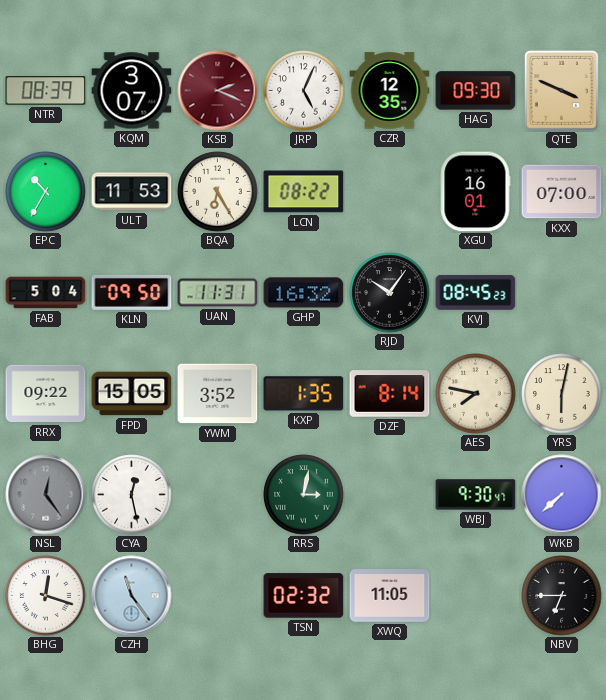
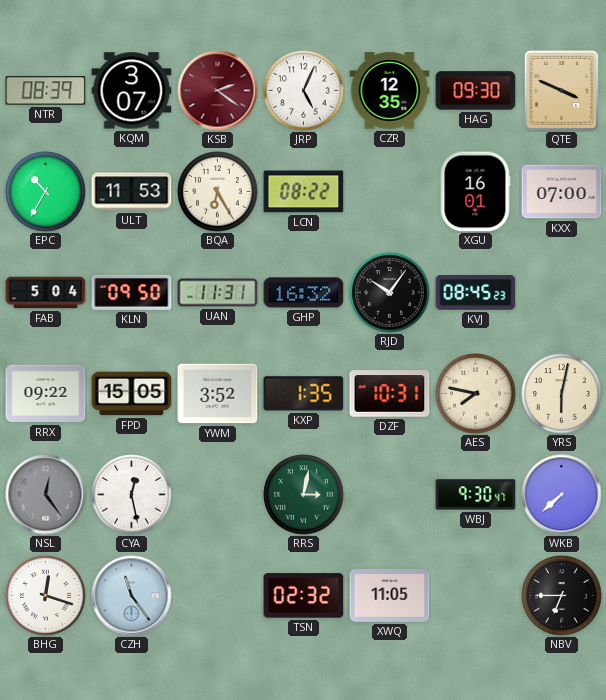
KSB: 2:19 -> 2:21
DZF: 8:14 -> 10:31
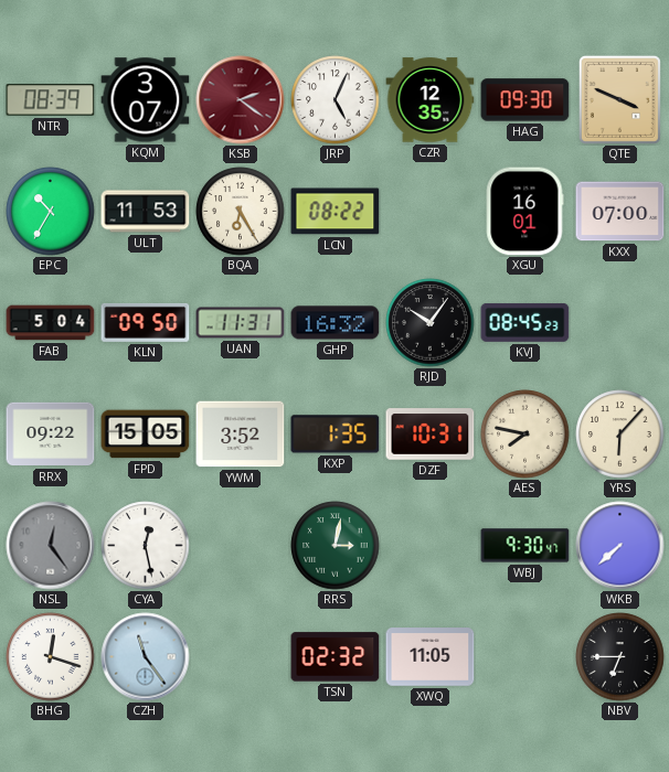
YRS: 6:02 -> 6:07
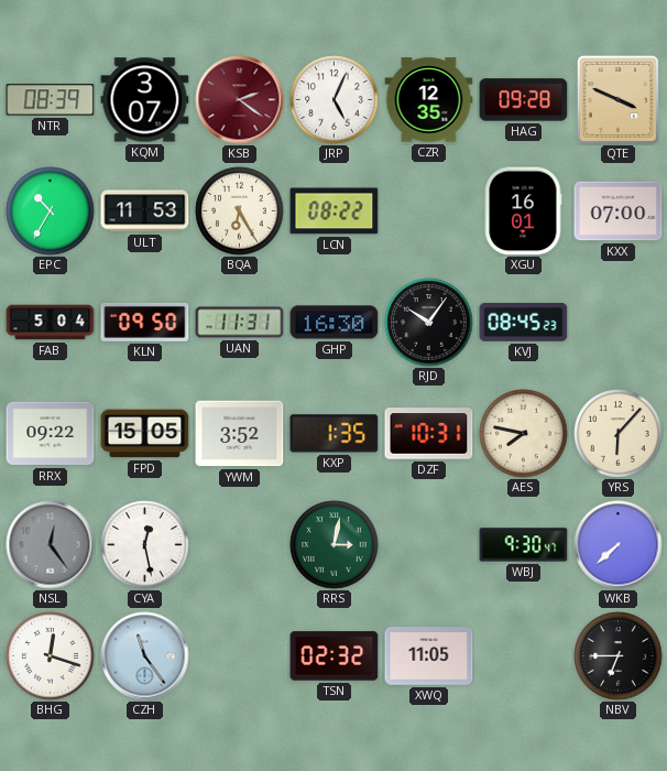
HAG: 09:30 -> 09:28
GHP: 16:32 -> 16:30
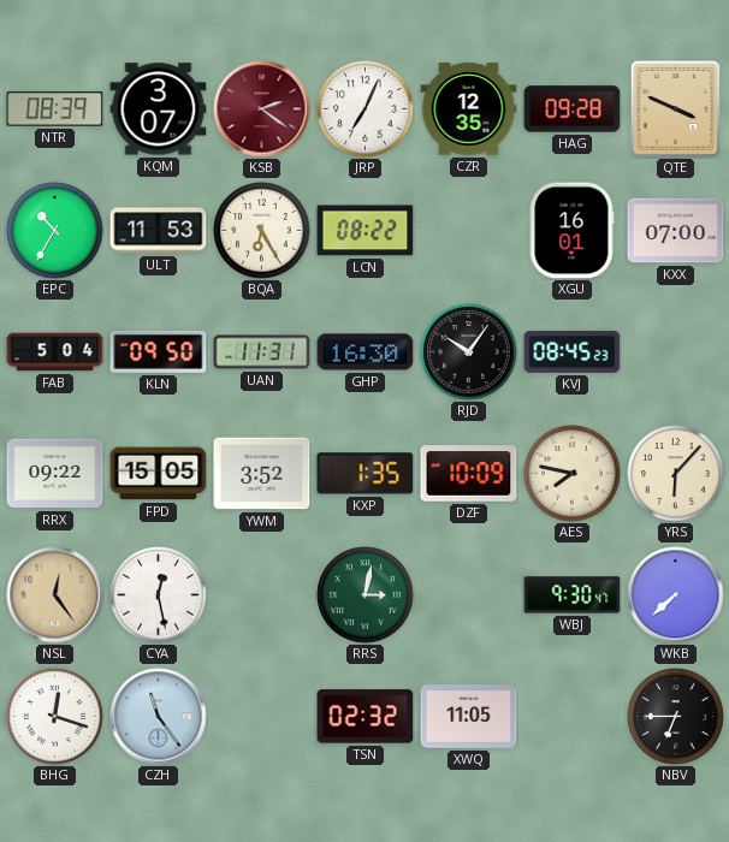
JRP: 5:04 -> 7:04
DZF: 10:31 -> 10:09
NSL dial: grey -> champagne
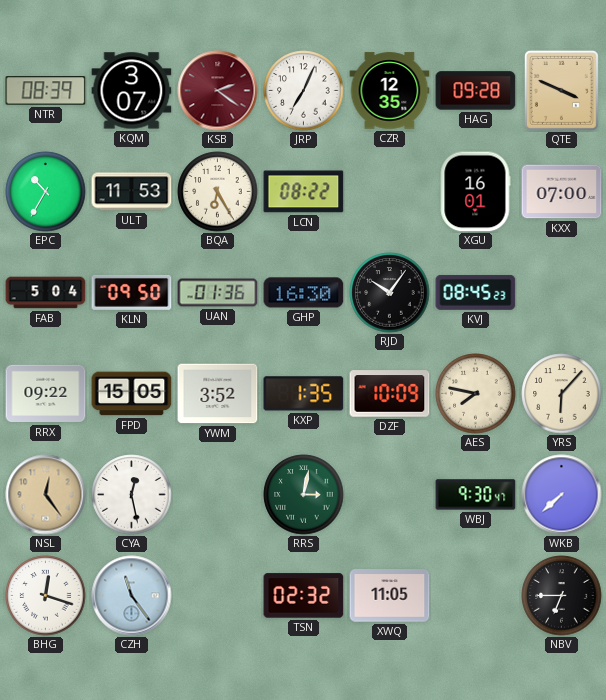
UAN: 11:31 -> 01:36
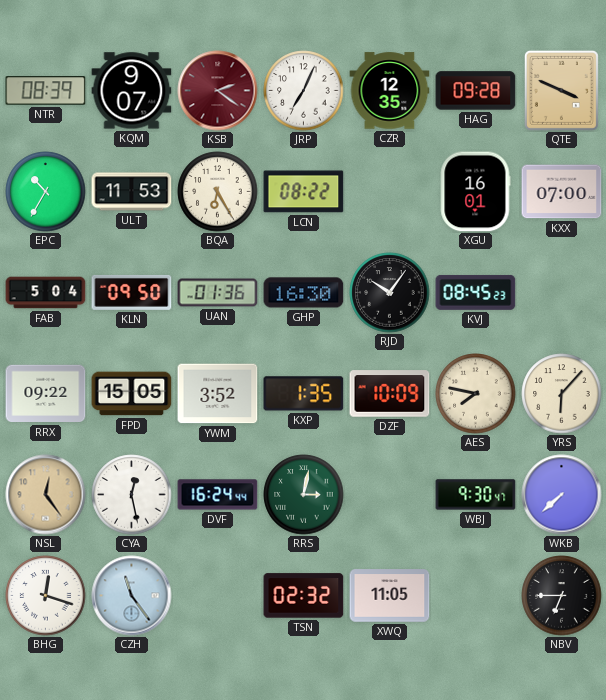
KQM: 3:07 -> 9:07
DVF: none -> 16:24
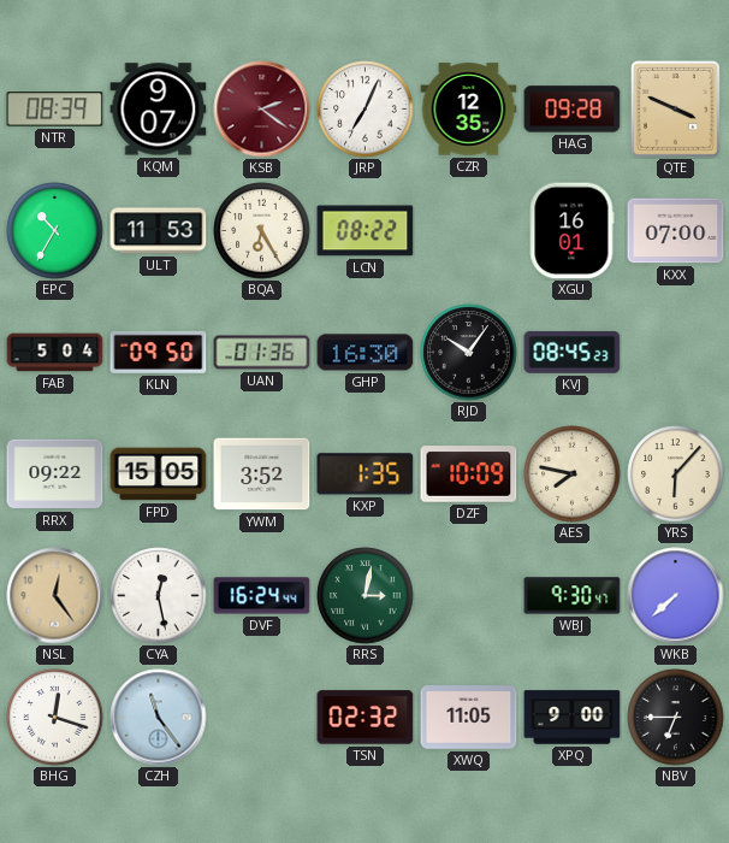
XPQ: none -> 9:00
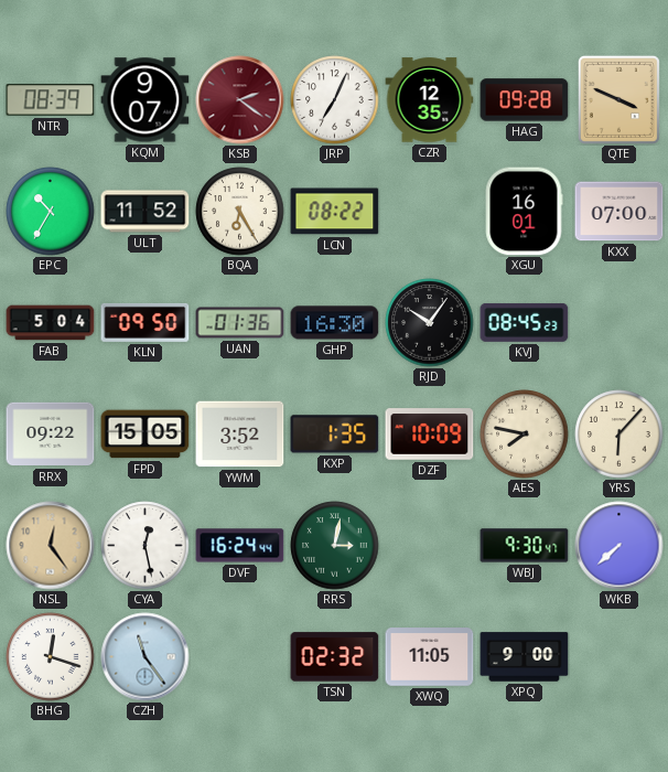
ULT: 11:53 -> 11:52
NBV: 6:45 -> none
